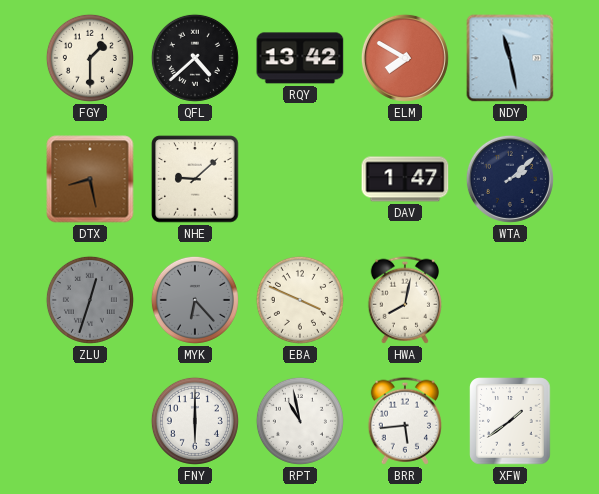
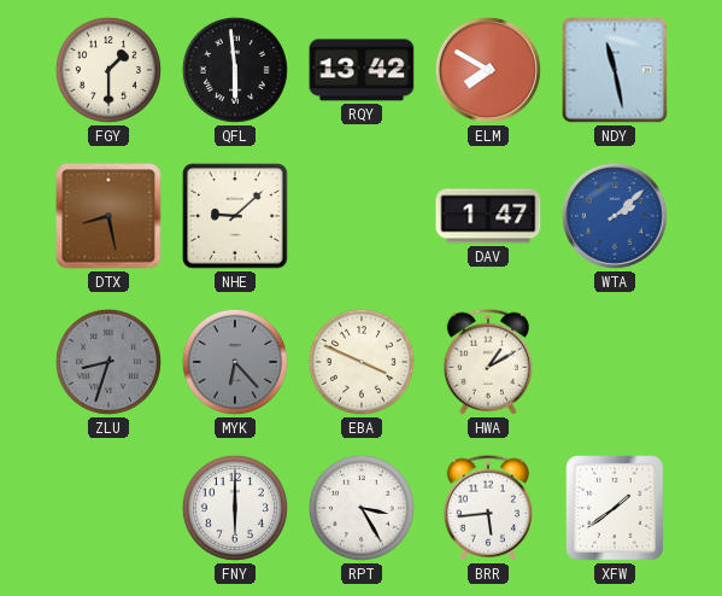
QFL: 4:38 -> 5:59
WTA dial: navy -> blue
ZLU: 12:33 -> 8:33
HWA: 8:02 -> 1:10
RPT: 10:58 -> 3:25
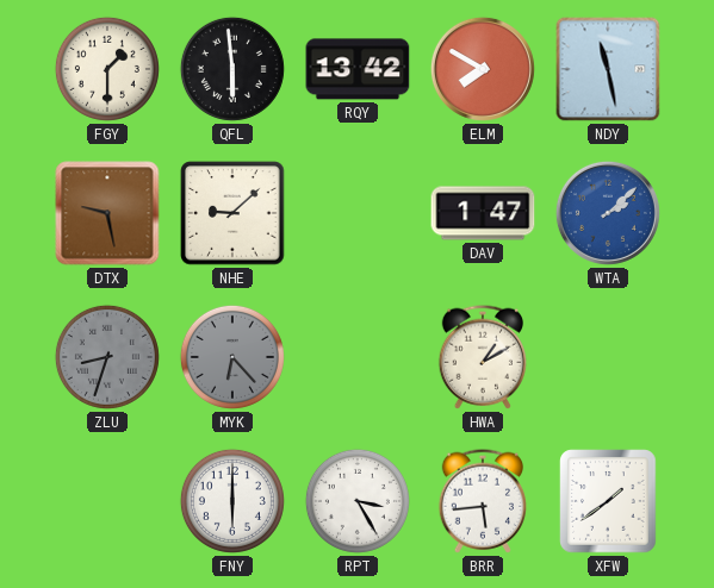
DTX: 8:28 -> 9:28
EBA: 3:49 -> none
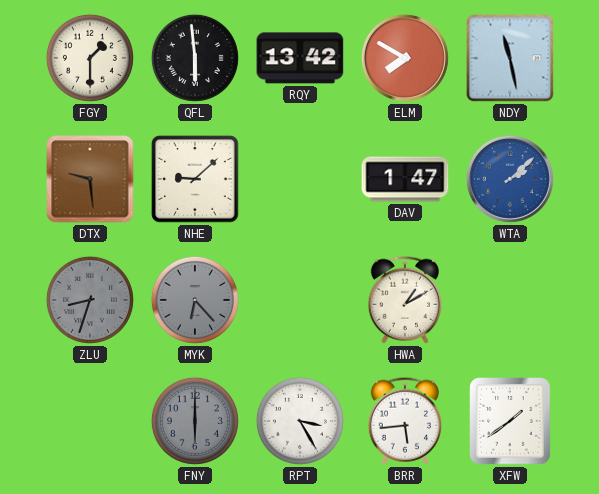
DTX: 9:28 -> 9:29
FNY dial: white -> grey
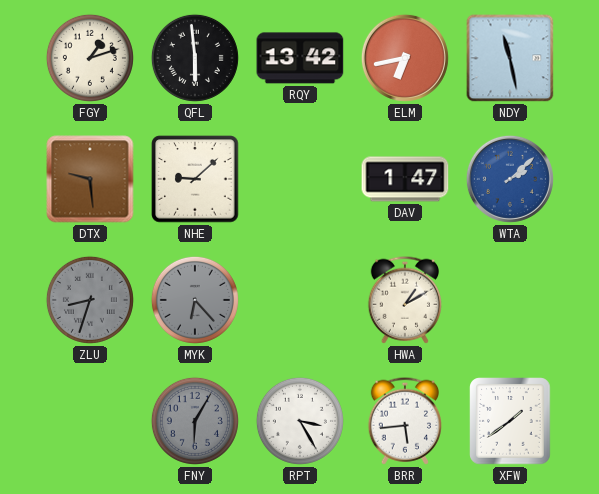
FGY: 1:30 -> 1:12
ELM: 7:50 -> 6:43
FNY: 6:00 -> 6:05
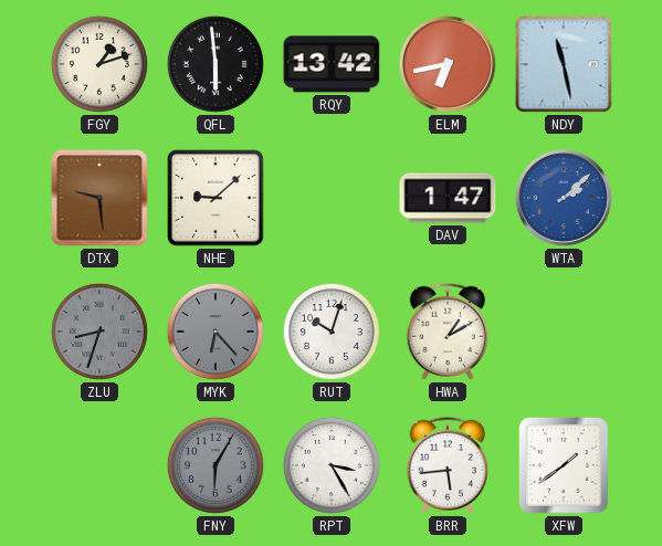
RUT: none -> 10:03
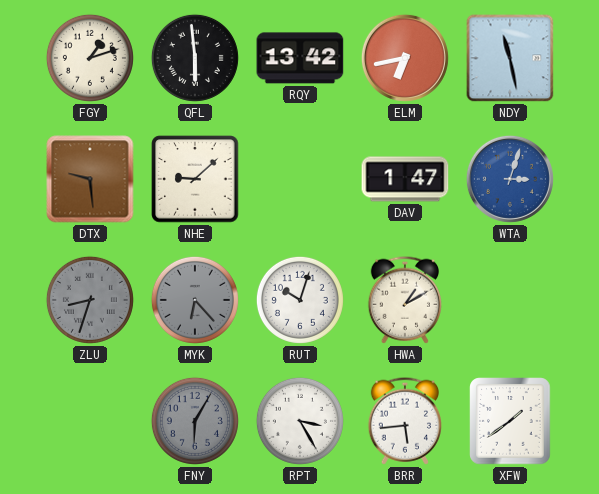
WTA: 2:08 -> 3:03
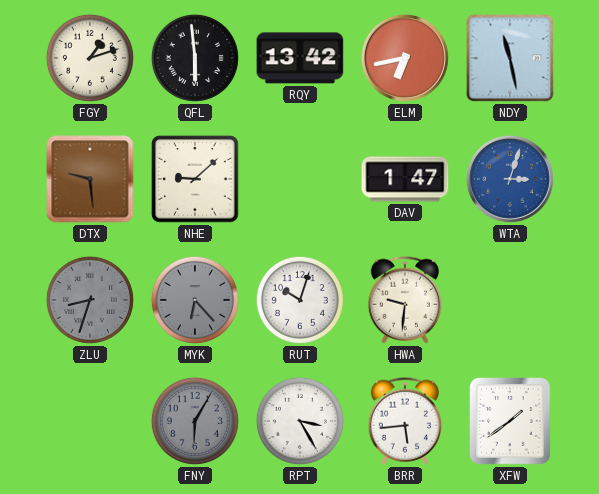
HWA: 1:10 -> 9:31
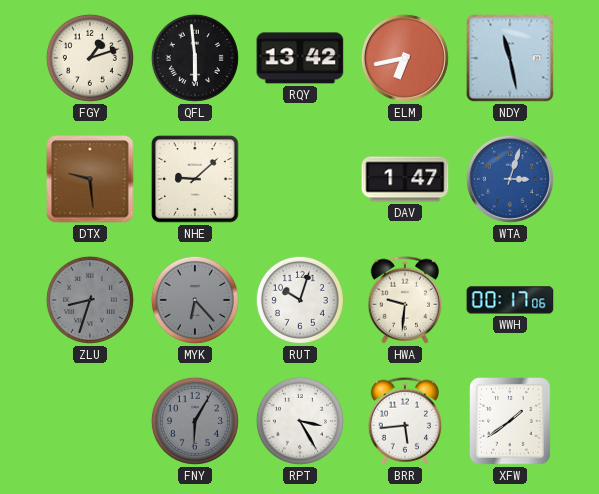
WWH: none -> 00:17
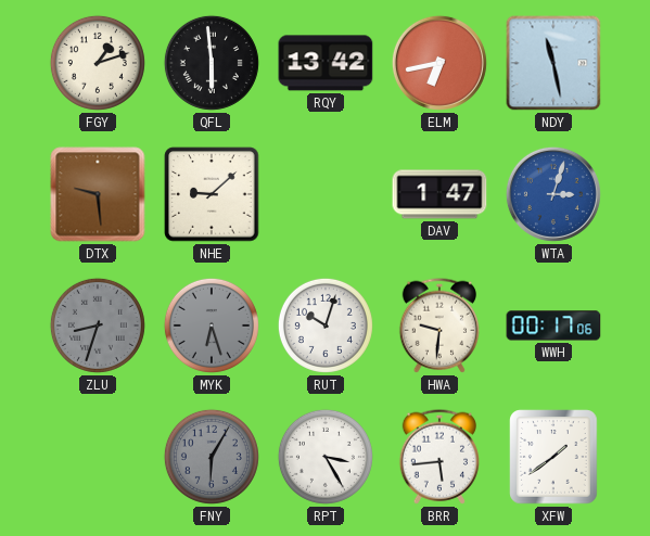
MYK: 6:23 -> 6:27
